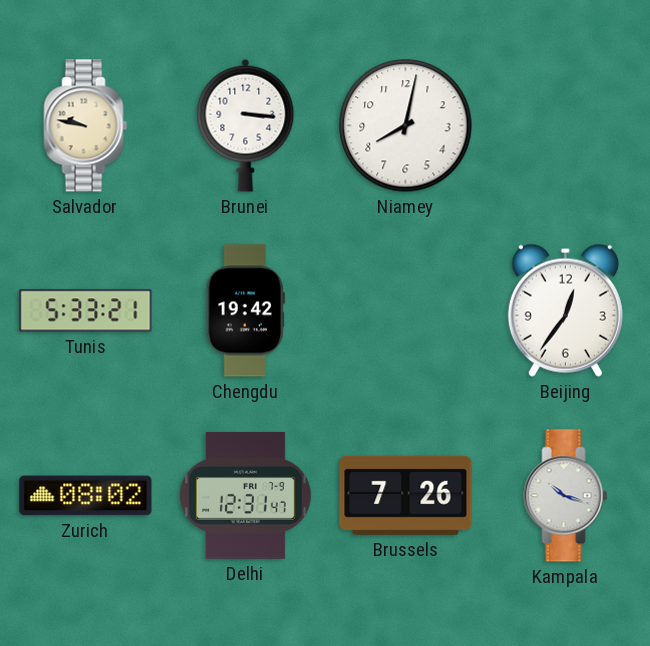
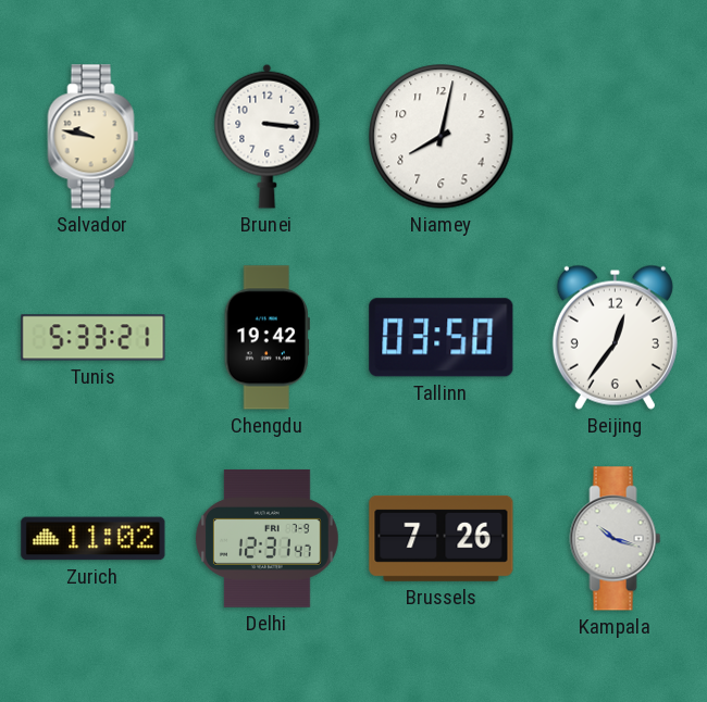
Tallinn: none -> 03:50
Zurich: 08:02 -> 11:02
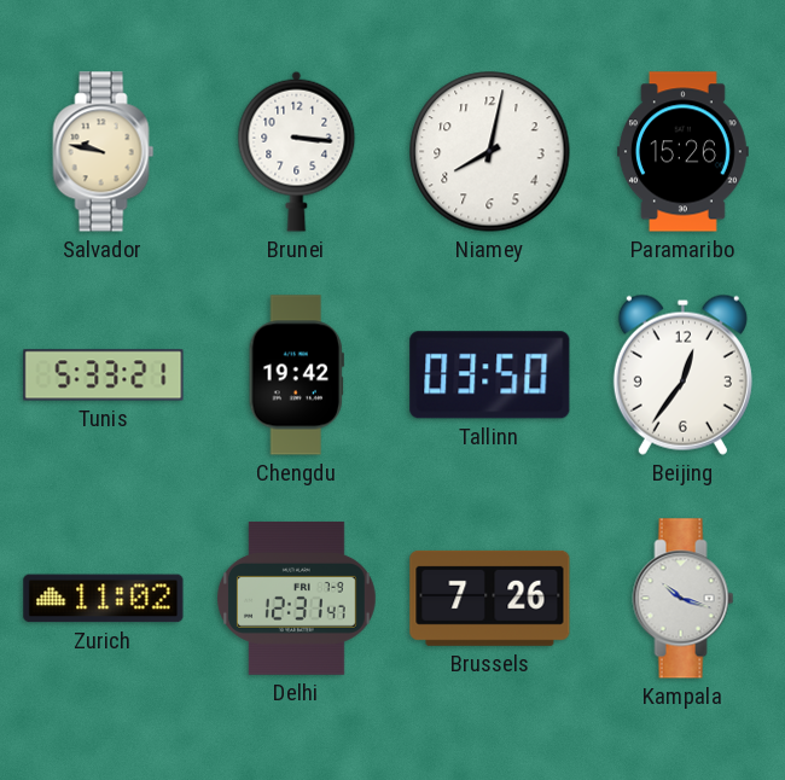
Paramaribo: none -> 15:26
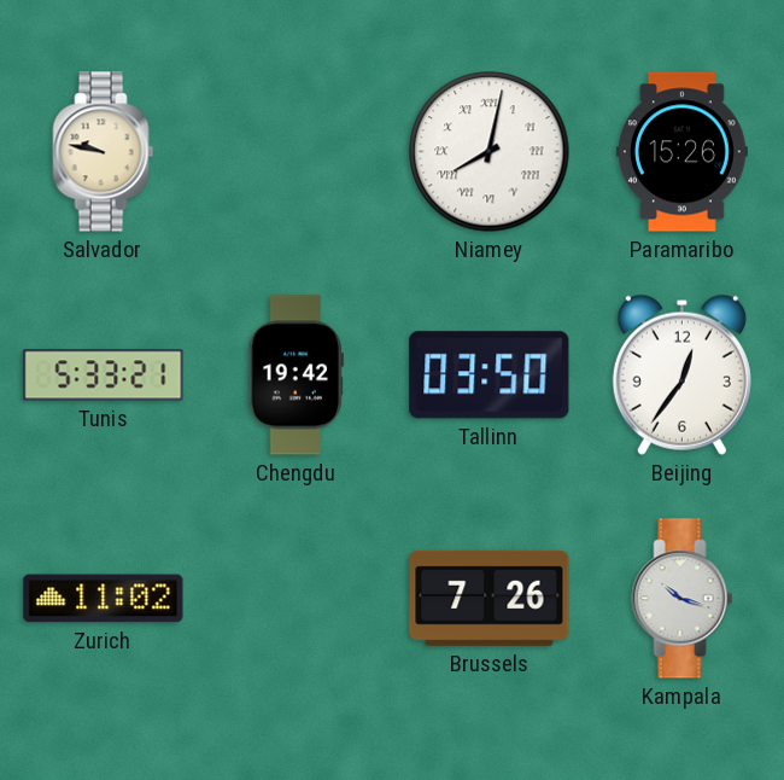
Brunei: 3:16 -> none
Niamey numerals: Arabic -> Roman
Delhi: 12:31 -> none
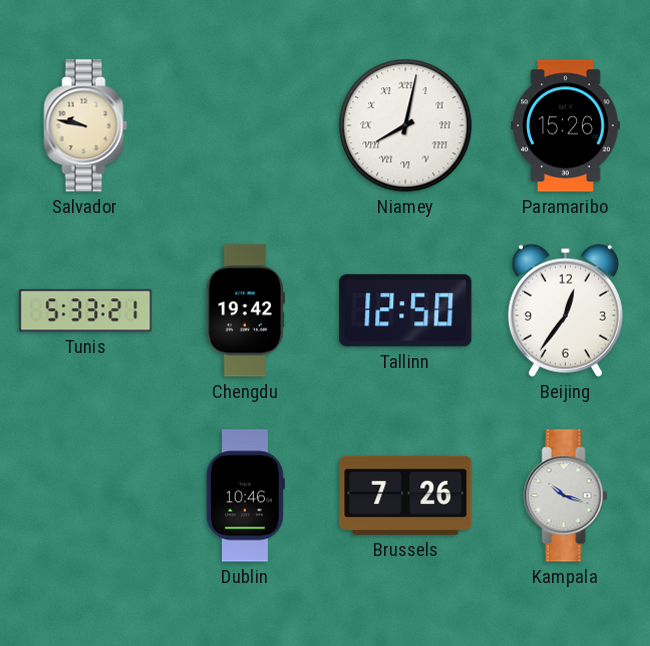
Tallinn: 03:50 -> 12:50
Zurich: 11:02 -> none
Dublin: none -> 10:46
